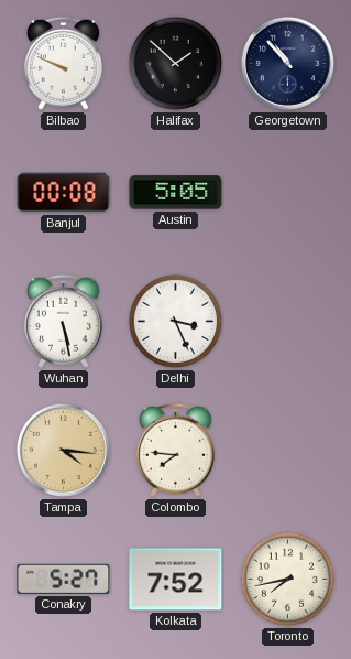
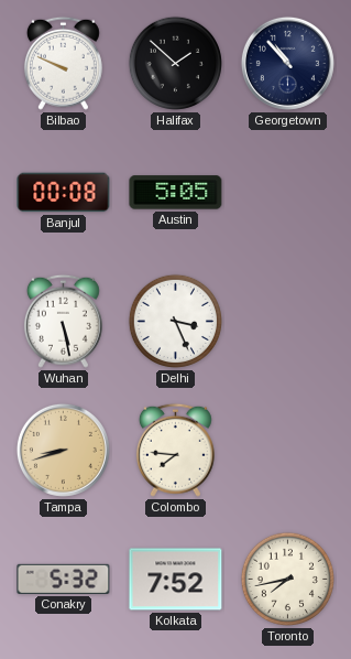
Tampa: 4:16 -> 8:42
Conakry: 5:27 -> 5:32
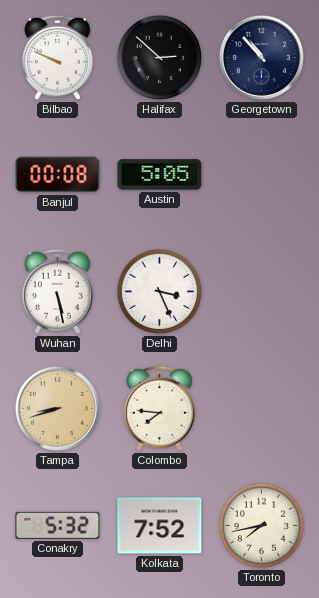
Halifax: 1:52 -> 2:52
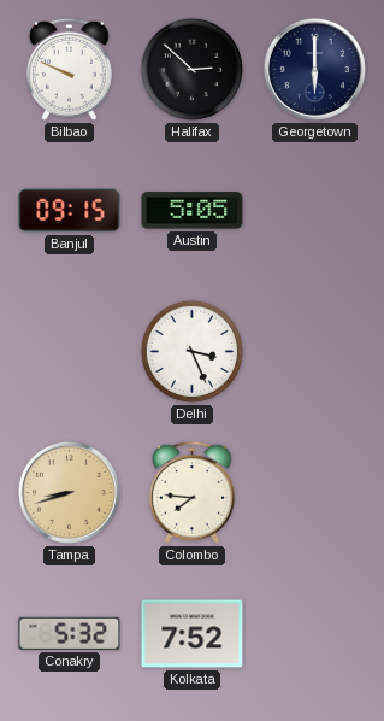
Georgetown: 10:53 -> 6:00
Banjul: 00:08 -> 09:15
Wuhan: 5:28 -> none
Toronto: 7:43 -> none
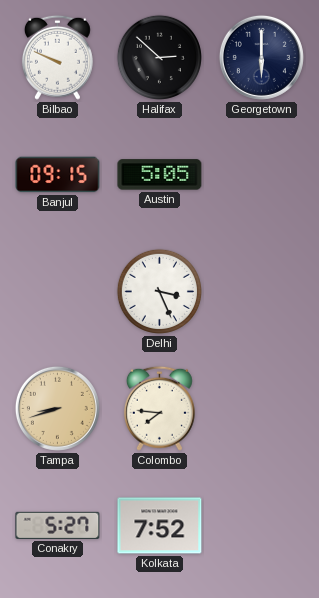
Conakry: 5:32 -> 5:27
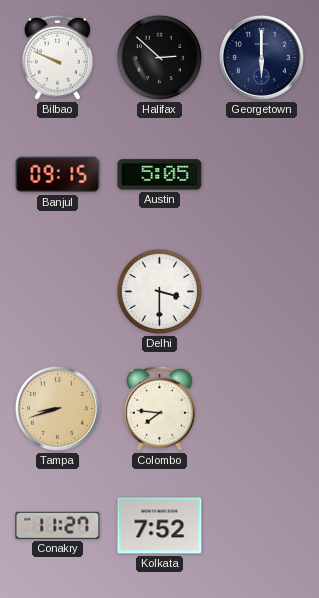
Delhi: 3:26 -> 3:30
Conakry: 5:27 -> 11:27
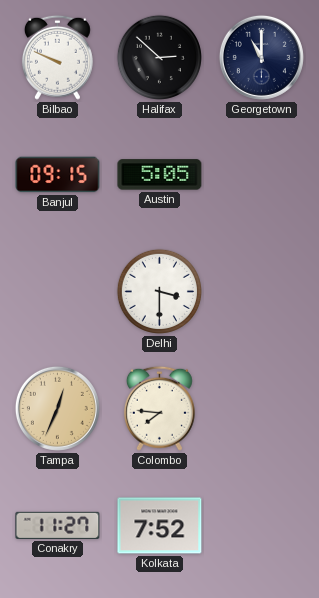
Georgetown: 6:00 -> 11:00
Tampa: 8:42 -> 12:34
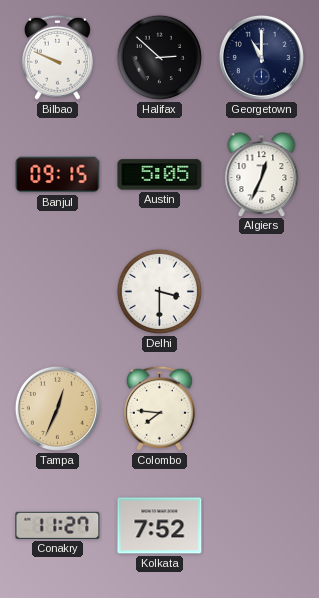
Algiers: none -> 12:34
